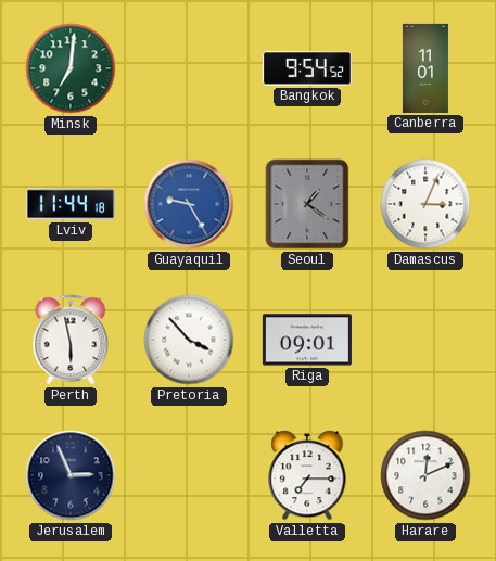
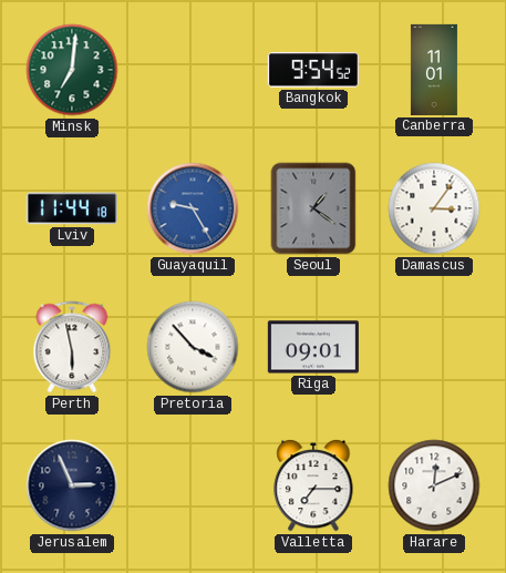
Damascus: 3:04 -> 3:06
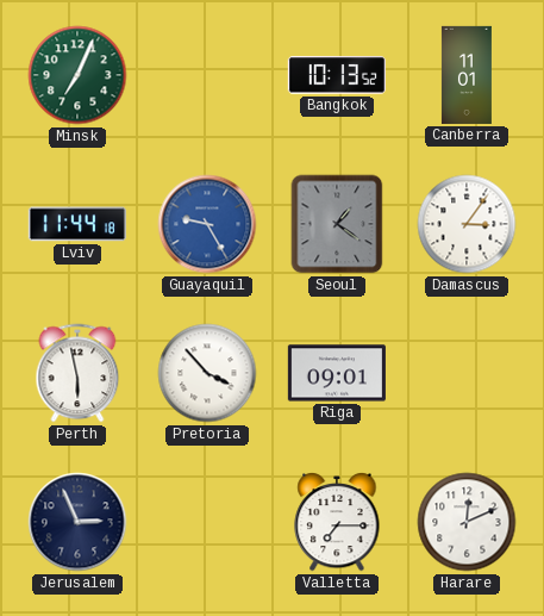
Minsk: 7:01 -> 7:04
Bangkok: 9:54 -> 10:13
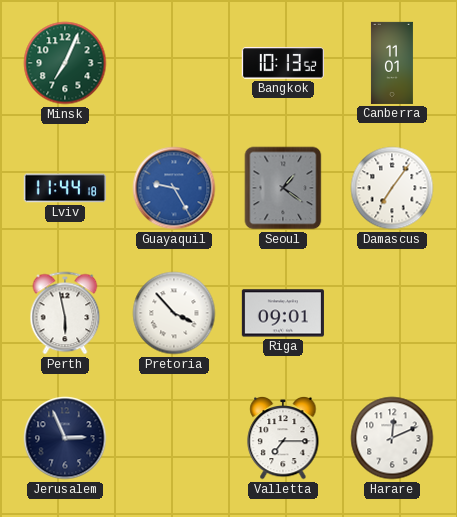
Damascus: 3:06 -> 7:06
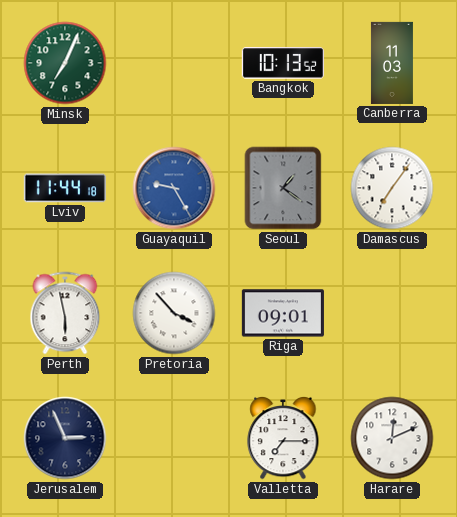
Canberra: 11:01 -> 11:03
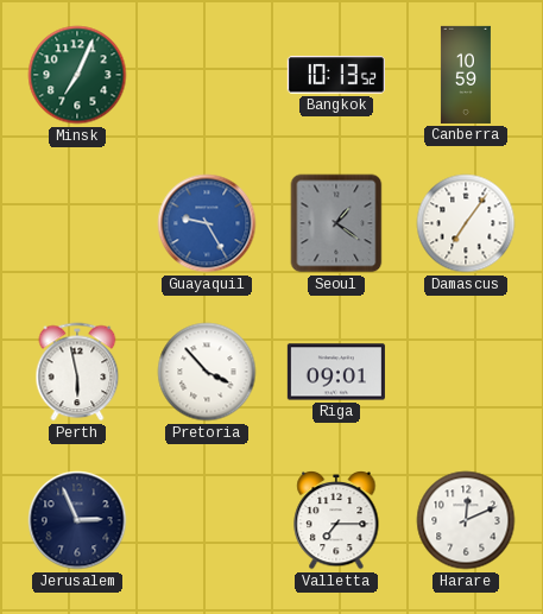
Canberra: 11:03 -> 10:59
Lviv: 11:44 -> none
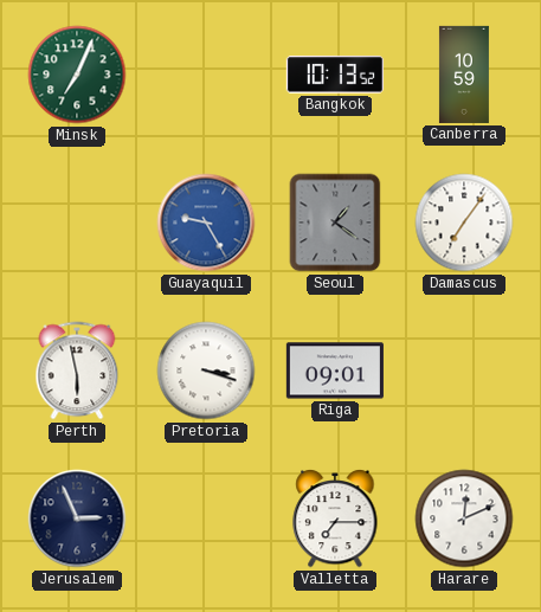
Pretoria: 3:53 -> 3:18
